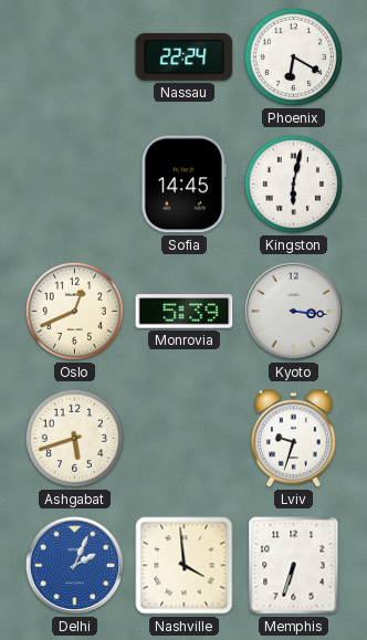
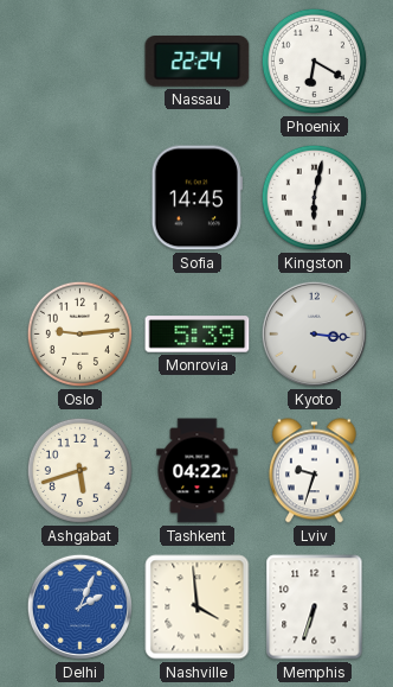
Oslo: 12:41 -> 9:14
Tashkent: none -> 04:22
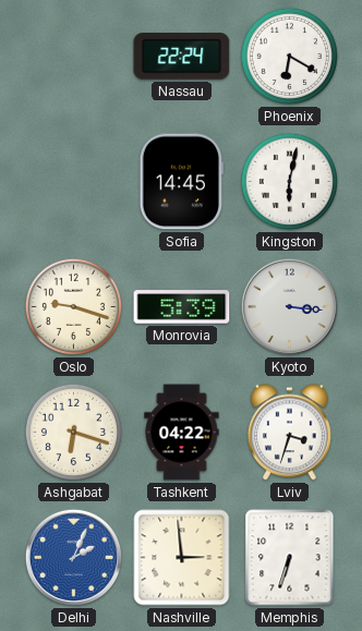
Oslo: 9:14 -> 9:18
Ashgabat: 5:42 -> 6:18
Lviv: 9:33 -> 3:33
Nashville: 3:59 -> 2:59
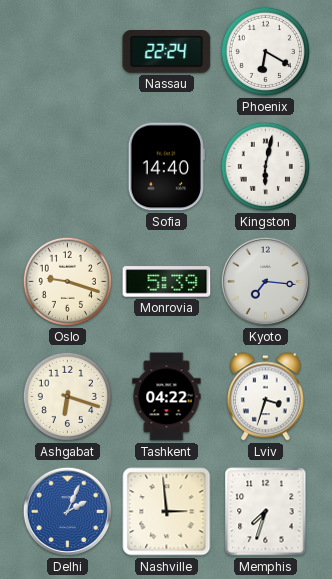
Sofia: 14:45 -> 14:40
Kyoto: 3:16 -> 7:16
Memphis: 6:33 -> 7:33
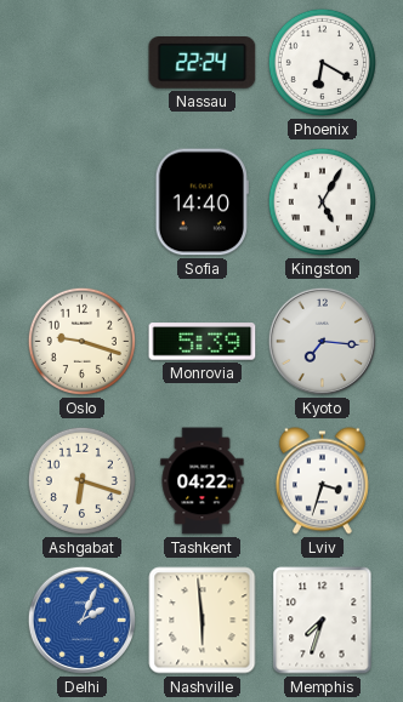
Kingston: 6:02 -> 5:05
Nashville: 2:59 -> 5:59
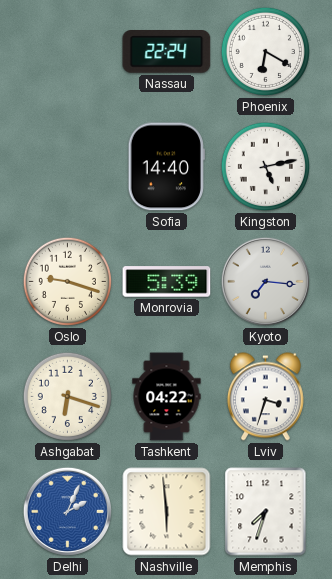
Kingston: 5:05 -> 5:13
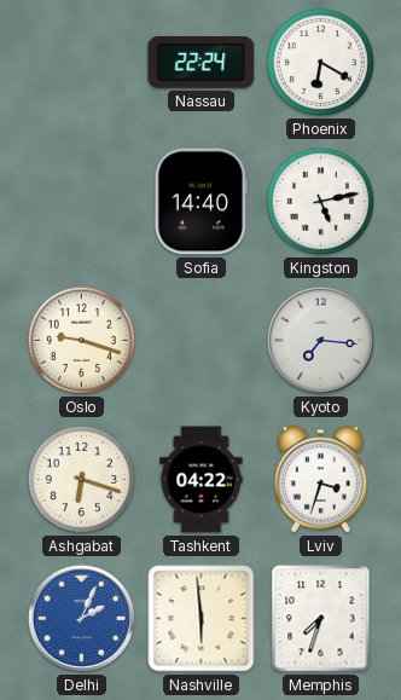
Monrovia: 5:39 -> none
